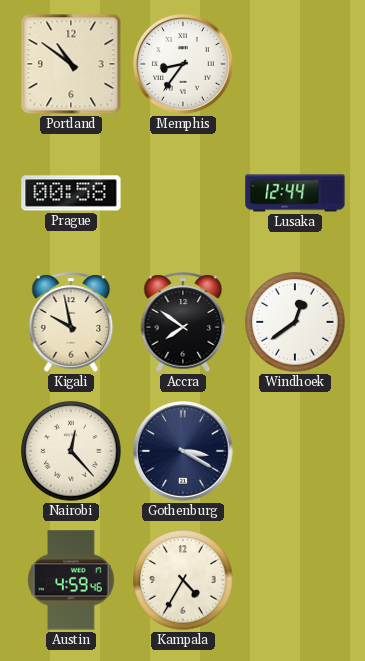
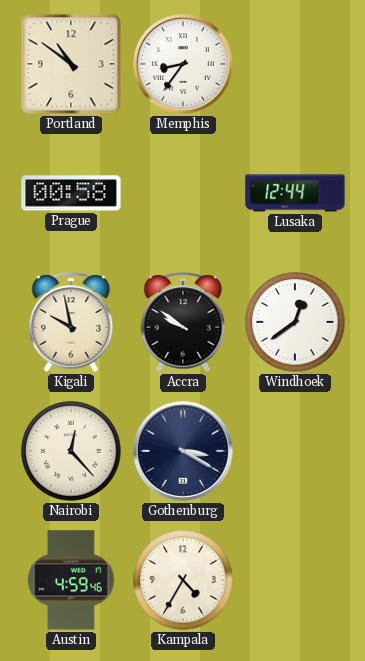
Accra: 7:51 -> 9:51
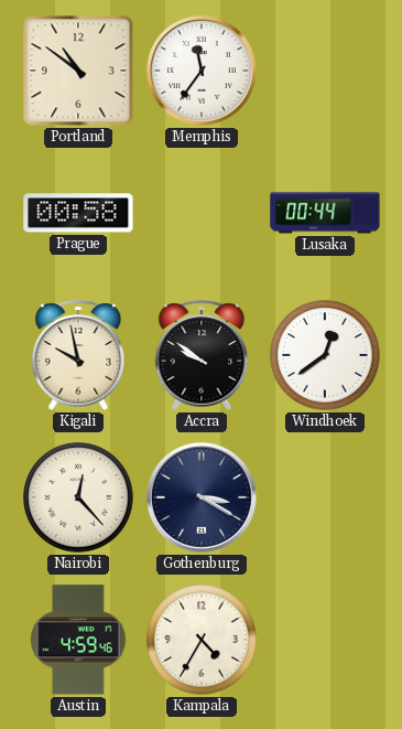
Memphis: 8:36 -> 11:36
Lusaka: 12:44 -> 00:44
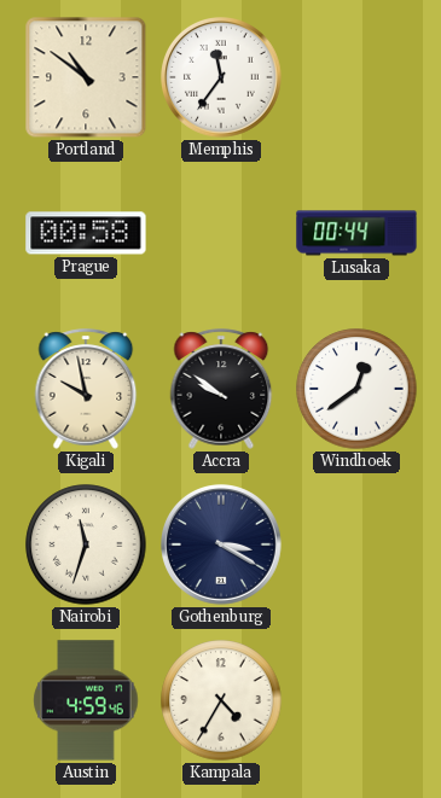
Nairobi: 12:23 -> 11:33
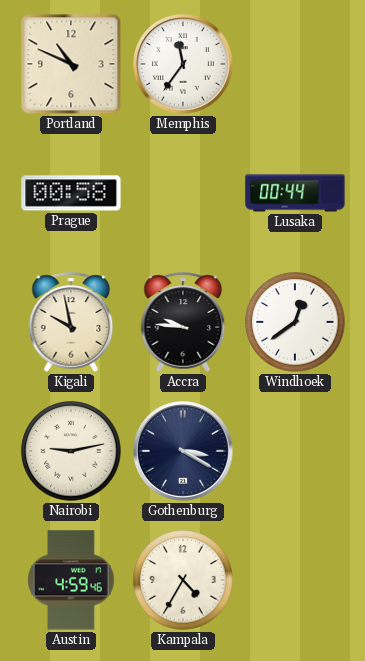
Portland: 10:51 -> 10:49
Accra: 9:51 -> 9:46
Nairobi: 11:33 -> 9:13
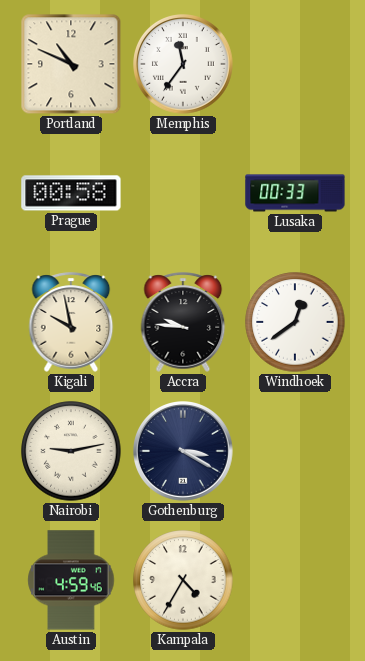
Lusaka: 00:44 -> 00:33
